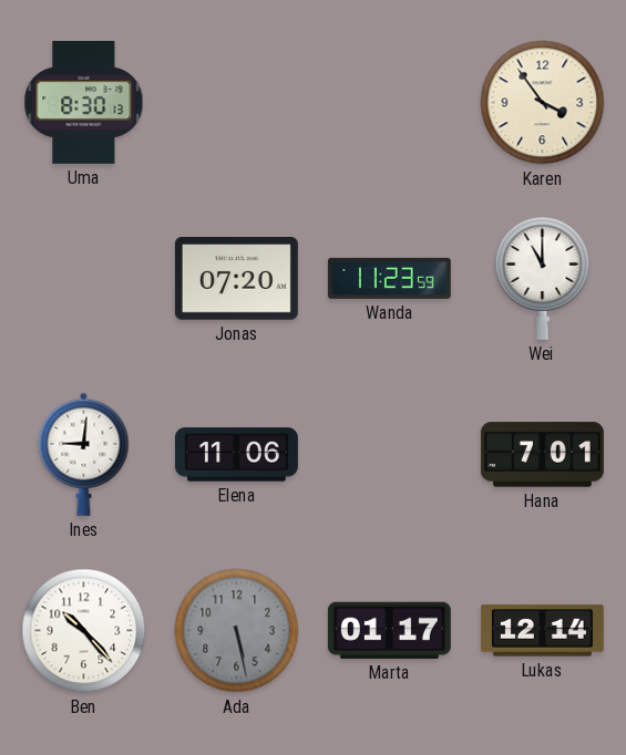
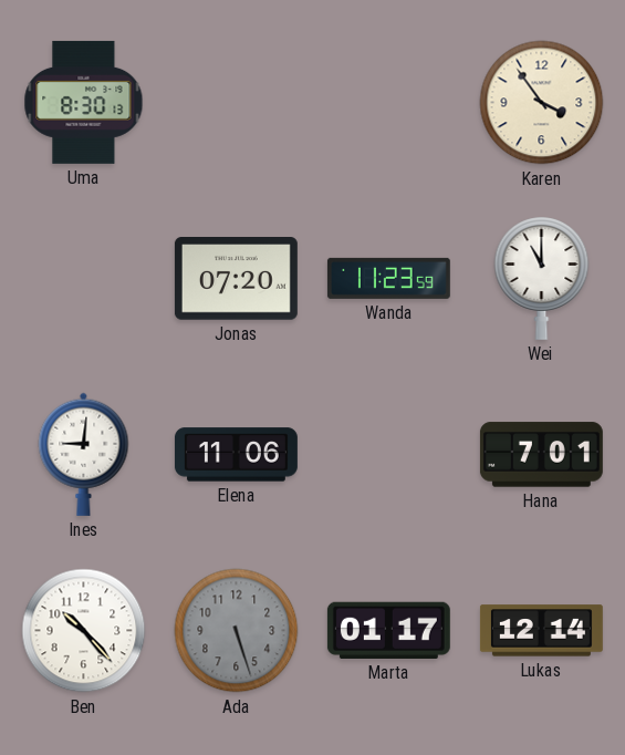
Ada: 5:28 -> 5:27
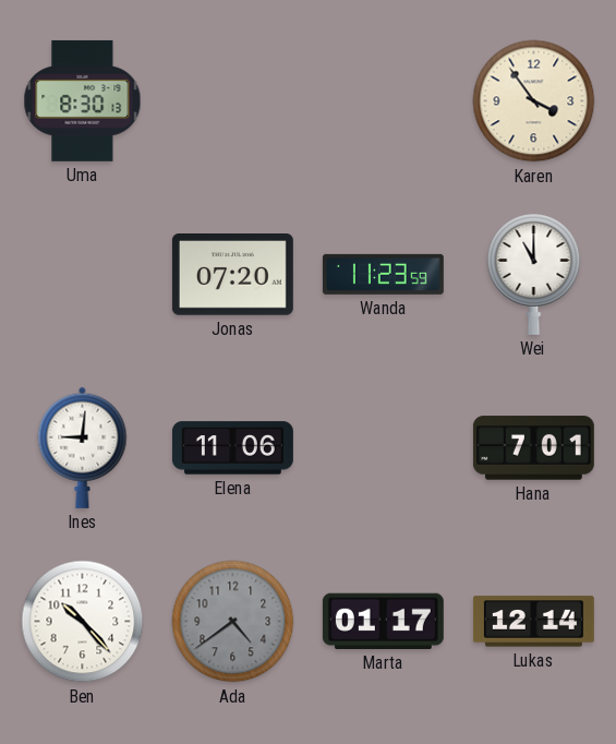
Ada: 5:27 -> 4:39
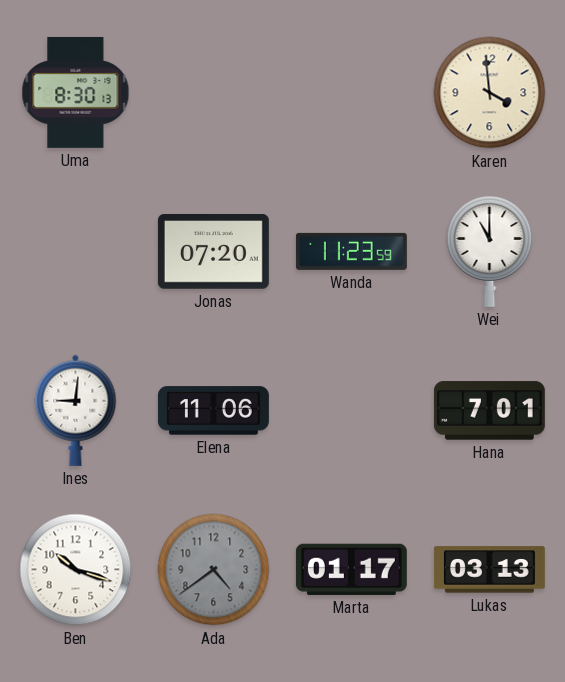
Karen: 3:54 -> 3:59
Ben: 10:23 -> 10:18
Lukas: 12:14 -> 03:13
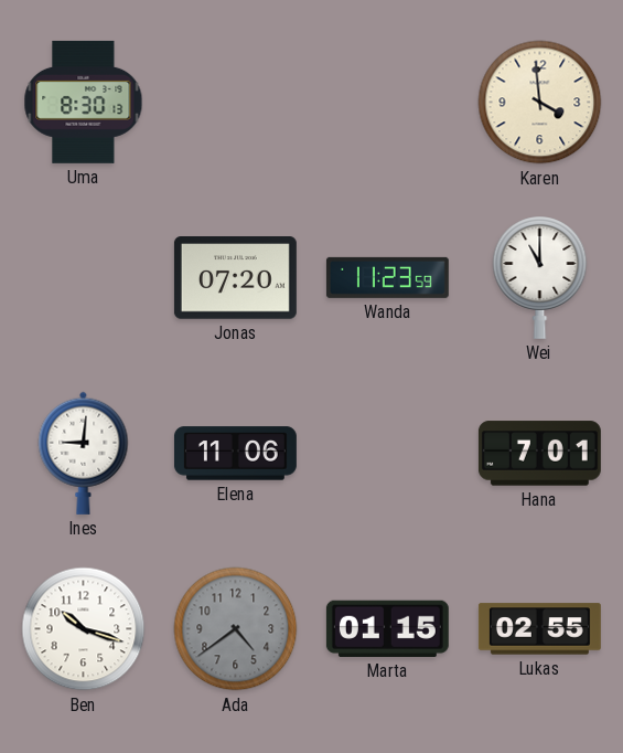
Marta: 01:17 -> 01:15
Lukas: 03:13 -> 02:55
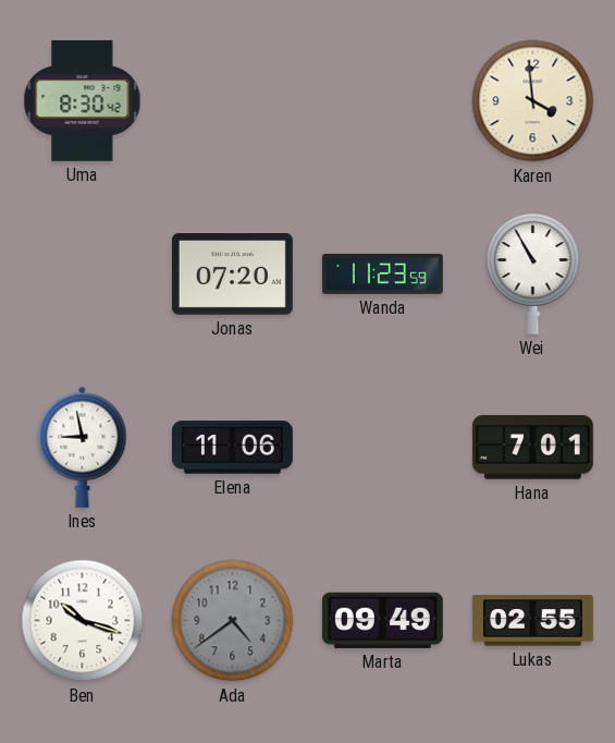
Uma: 8:30:13 -> 8:30:42
Wei: 11:00 -> 10:55
Ines: 9:01 -> 8:58
Marta: 01:15 -> 09:49
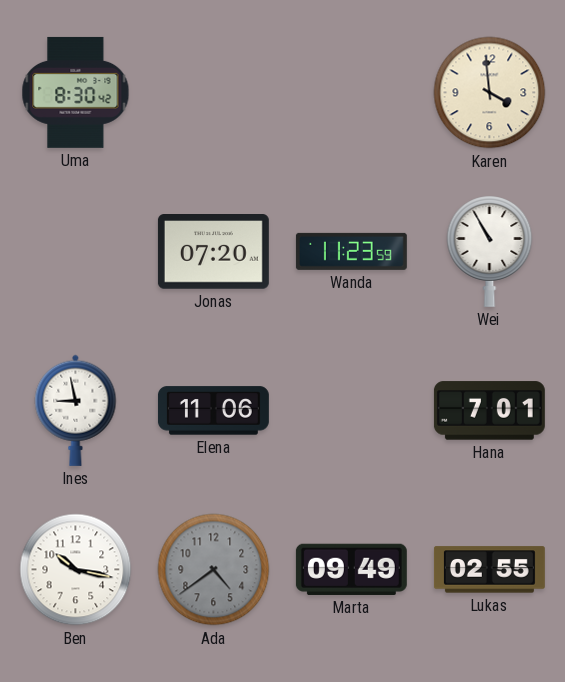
Ben: 10:18 -> 10:17
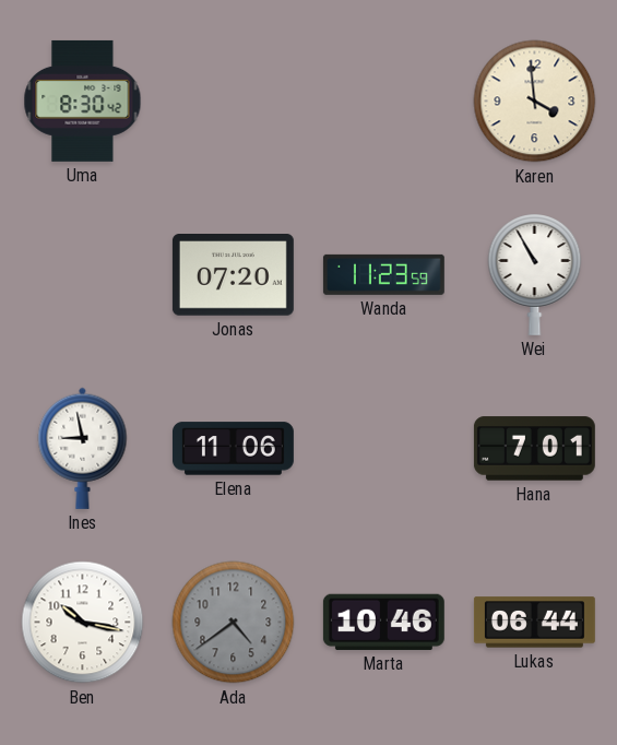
Marta: 09:49 -> 10:46
Lukas: 02:55 -> 06:44
